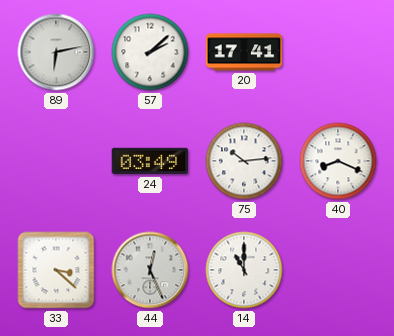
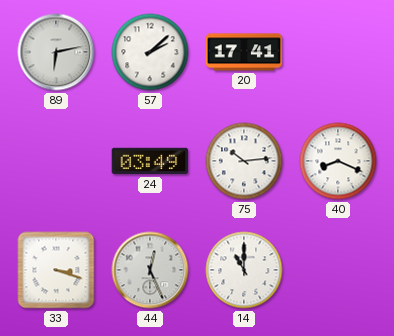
33: 3:22 -> 3:18
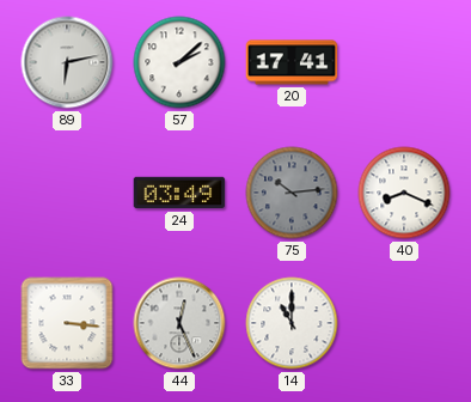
75 dial: white -> grey
33: 3:18 -> 3:16
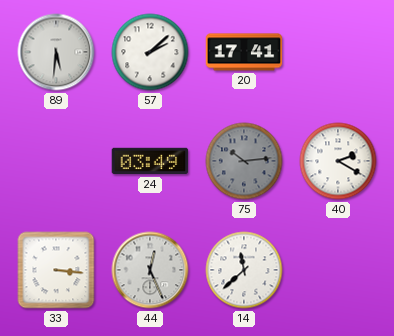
89: 6:13 -> 5:31
40: 8:19 -> 2:20
14: 11:00 -> 11:38
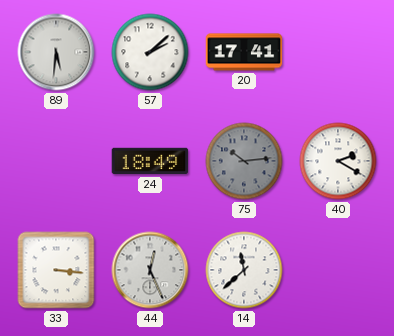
24: 03:49 -> 18:49
